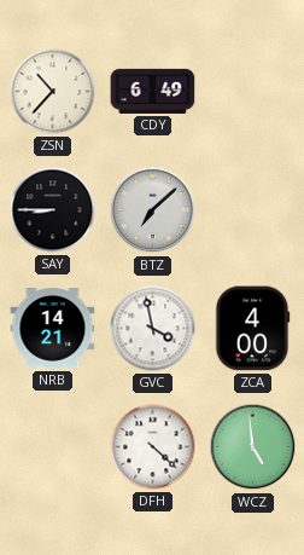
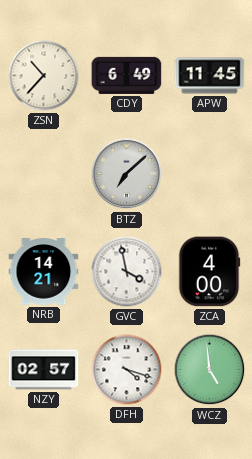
APW: none -> 11:45
SAY: 8:45 -> none
NZY: none -> 02:57
DFH: 4:22 -> 4:18
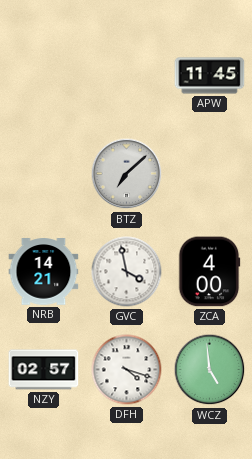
ZSN: 10:37 -> none
CDY: 6:49 -> none
